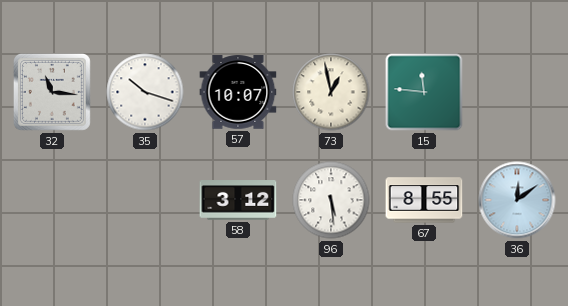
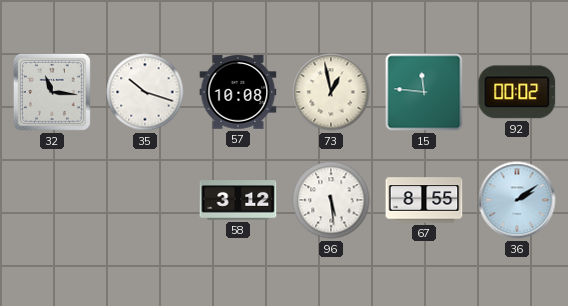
57: 10:07 -> 10:08
92: none -> 00:02
36: 12:09 -> 2:09
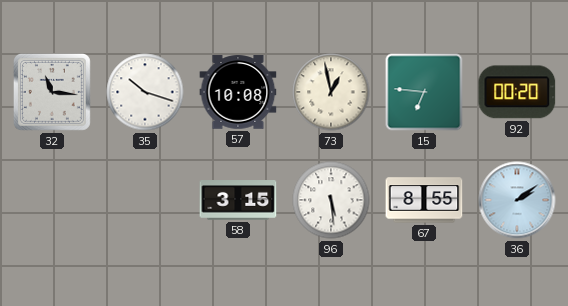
15: 11:46 -> 6:46
92: 00:02 -> 00:20
58: 3:12 -> 3:15
